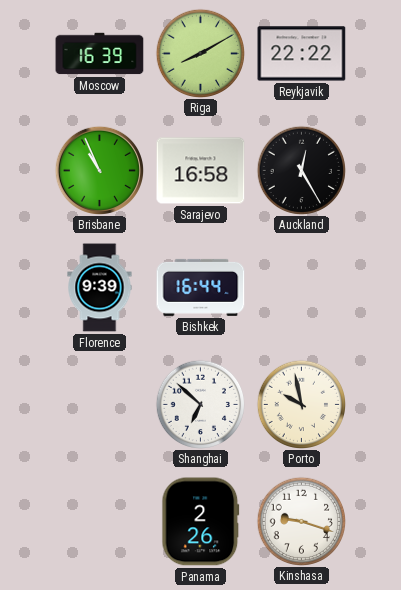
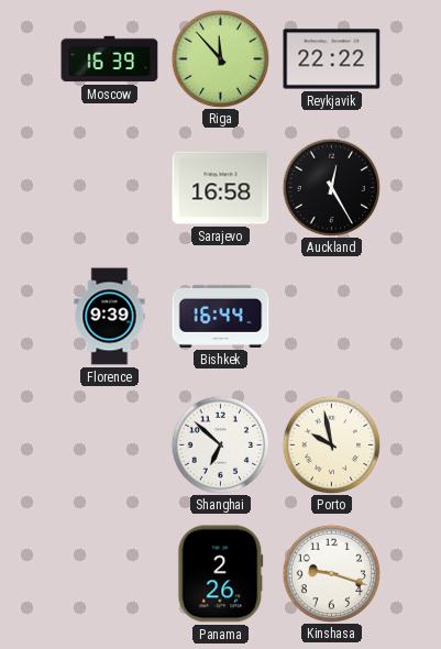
Riga: 8:10 -> 11:53
Brisbane: 10:56 -> none
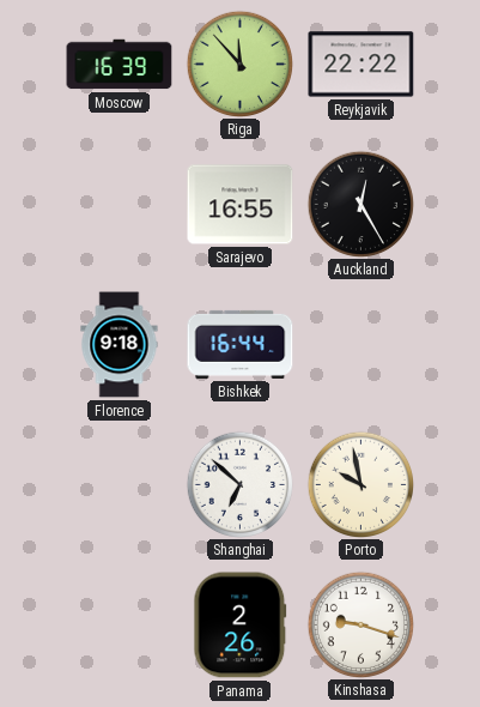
Sarajevo: 16:58 -> 16:55
Florence: 9:39 -> 9:18
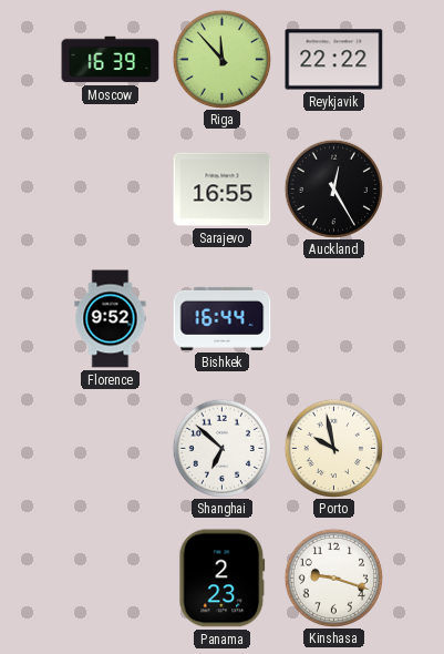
Florence: 9:18 -> 9:52
Panama: 2:26 -> 2:23
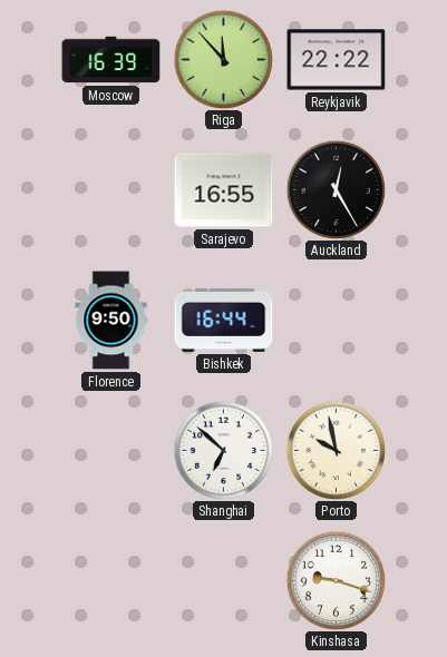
Florence: 9:52 -> 9:50
Panama: 2:23 -> none
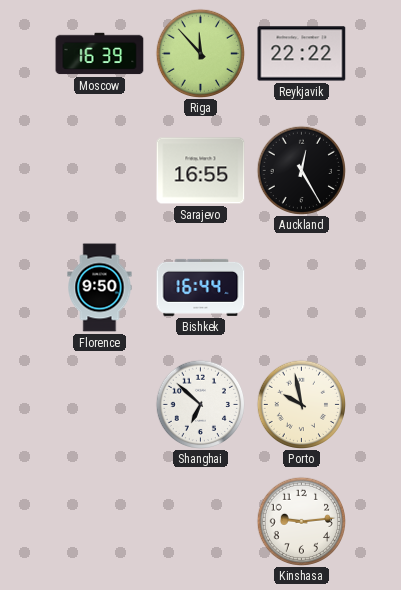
Kinshasa: 9:18 -> 9:14
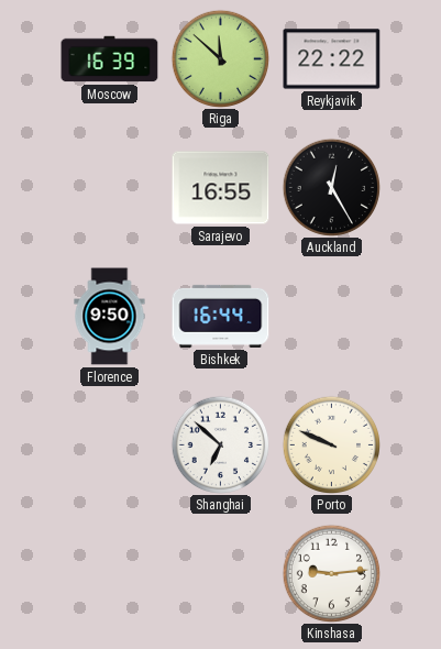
Riga: 11:53 -> 11:52
Porto: 9:58 -> 9:49
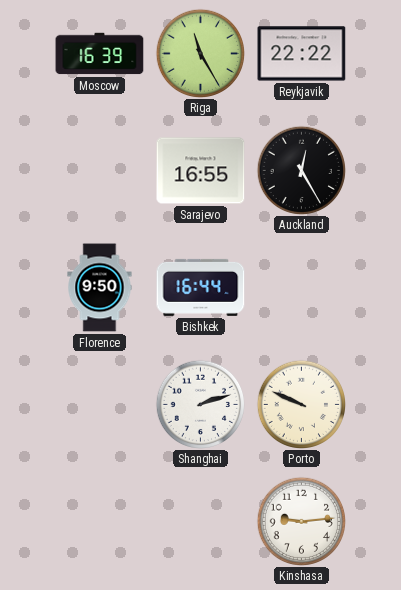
Riga: 11:52 -> 11:25
Shanghai: 6:52 -> 2:12
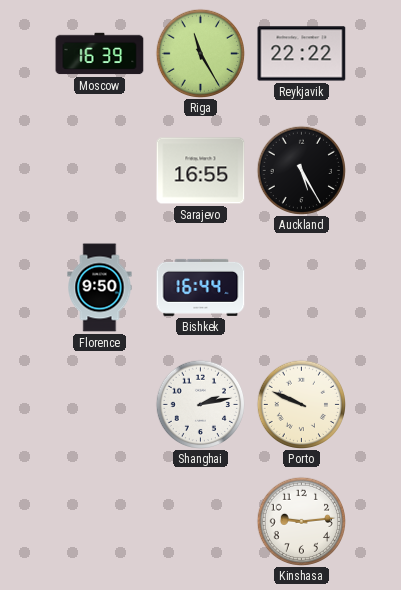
Auckland: 12:25 -> 5:25
Shanghai: 2:12 -> 2:13
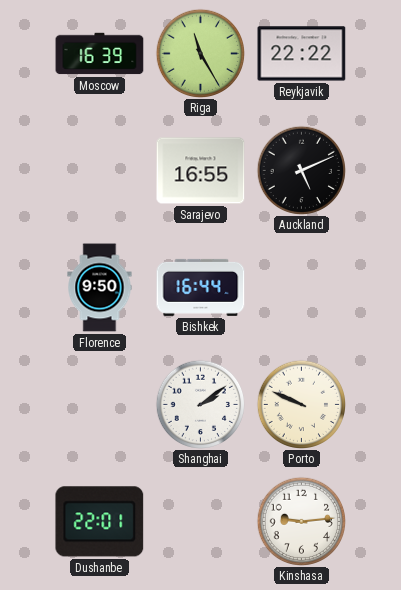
Auckland: 5:25 -> 5:11
Shanghai: 2:13 -> 2:09
Dushanbe: none -> 22:01
